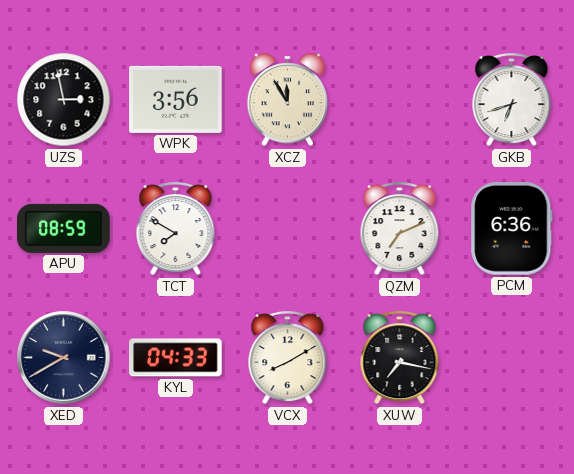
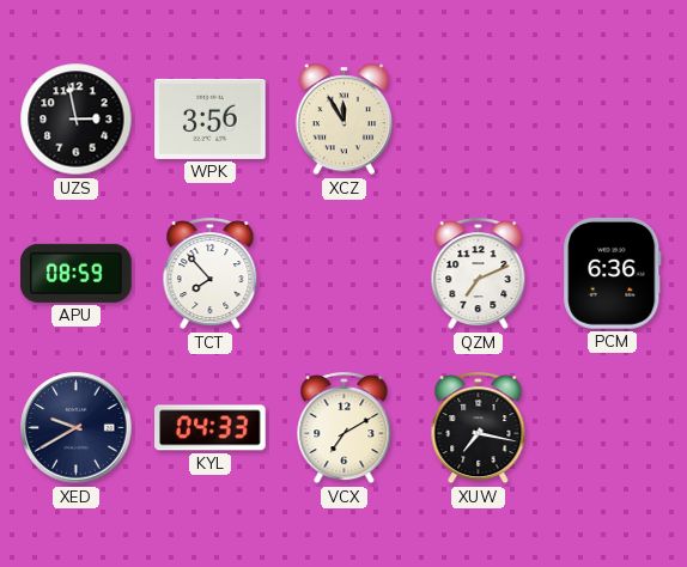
GKB: 6:42 -> none
TCT: 7:50 -> 7:53
VCX: 8:10 -> 7:10
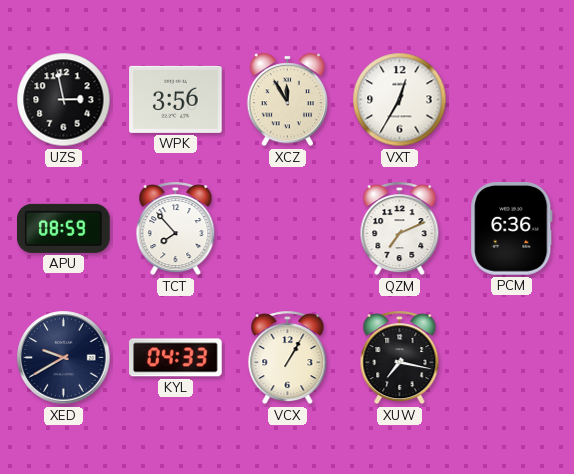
VXT: none -> 12:35
VCX: 7:10 -> 1:05
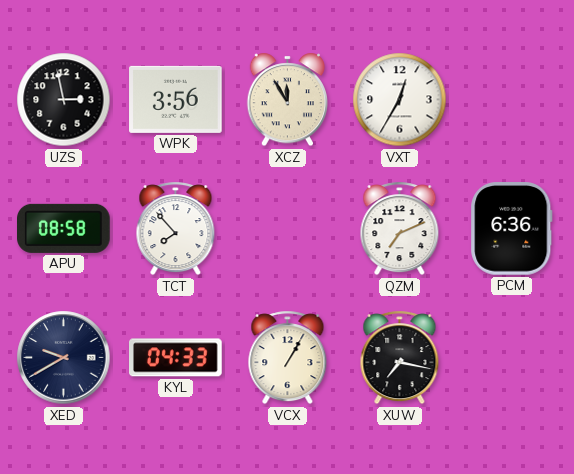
APU: 08:59 -> 08:58
